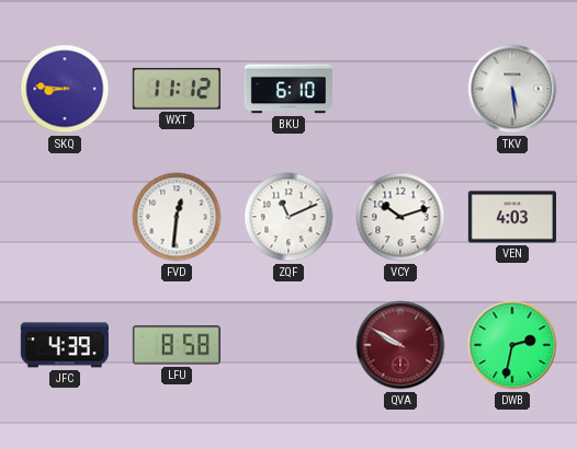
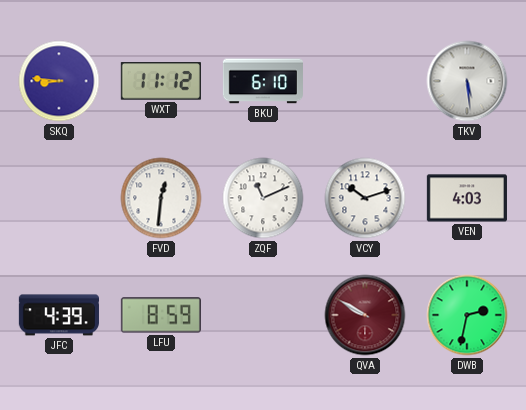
LFU: 8:58 -> 8:59
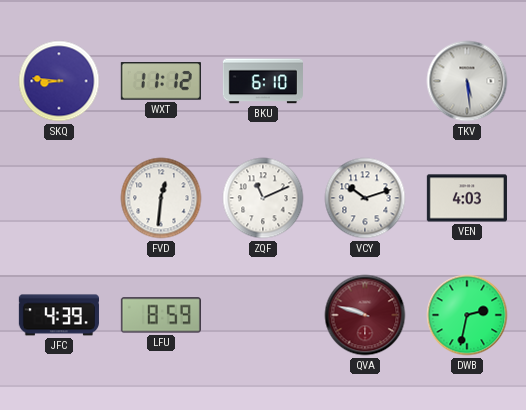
QVA: 9:50 -> 9:48
